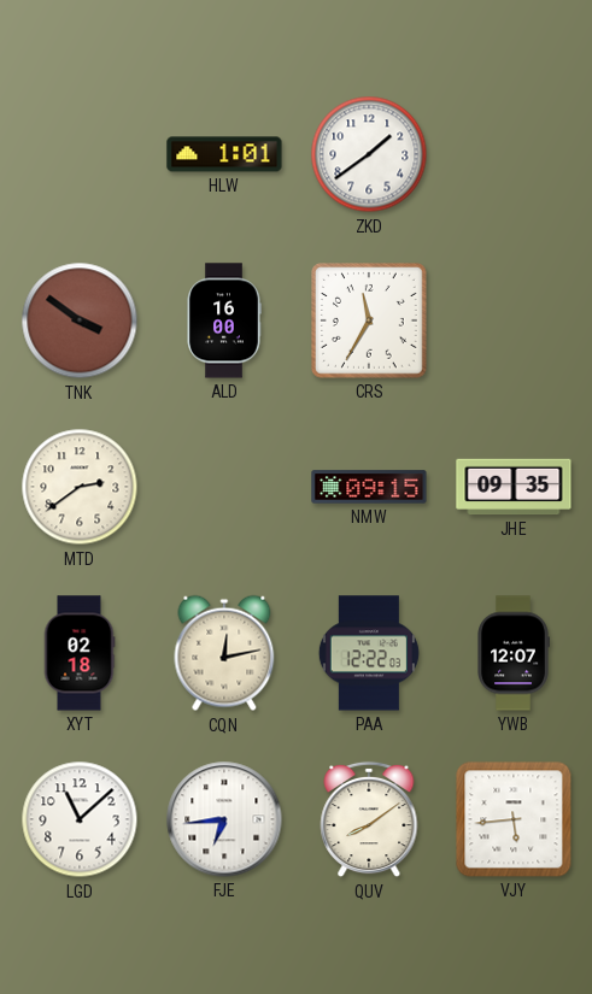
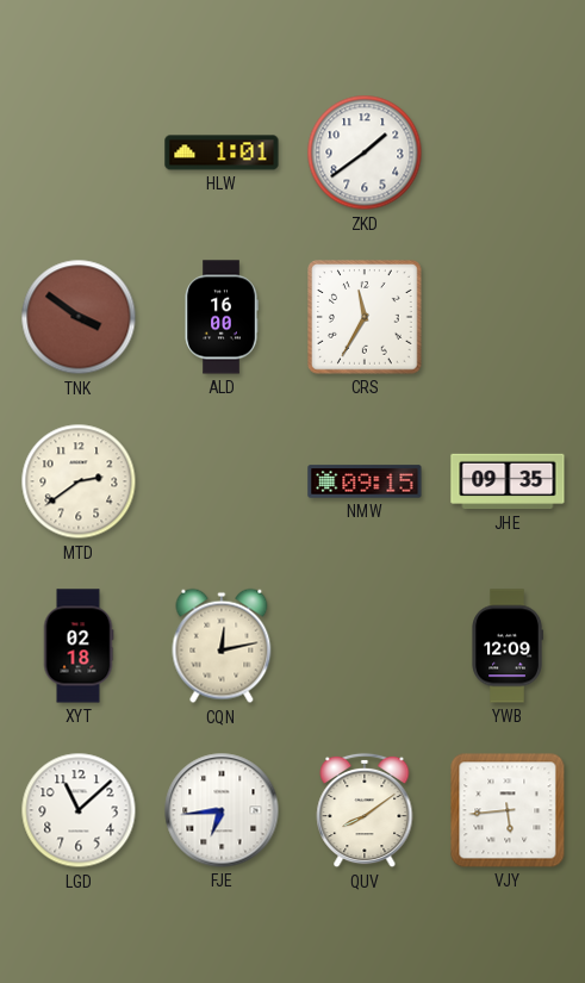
PAA: 12:22 -> none
YWB: 12:07 -> 12:09
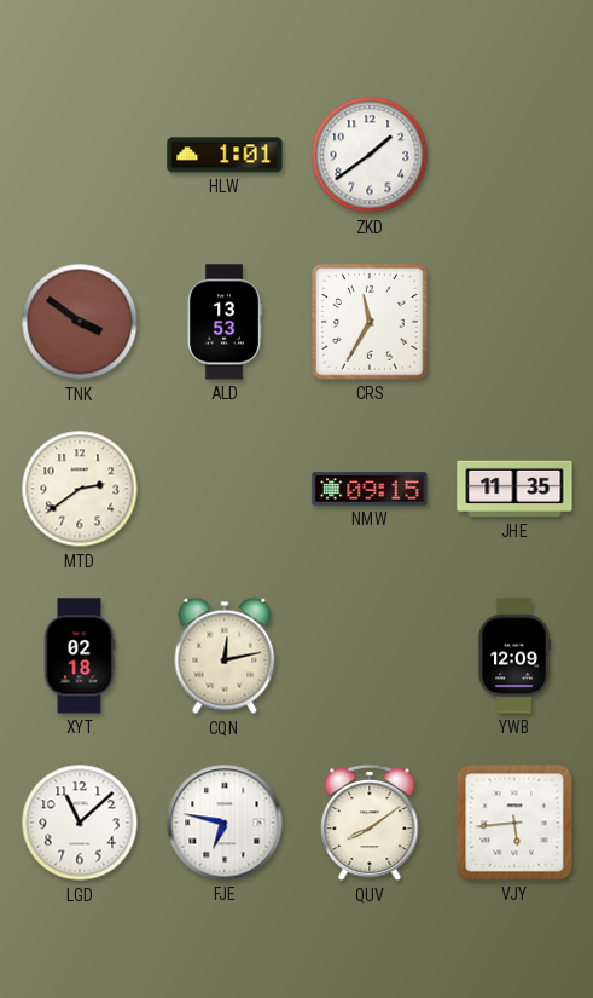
ALD: 16:00 -> 13:53
JHE: 09:35 -> 11:35
FJE: 6:44 -> 6:47
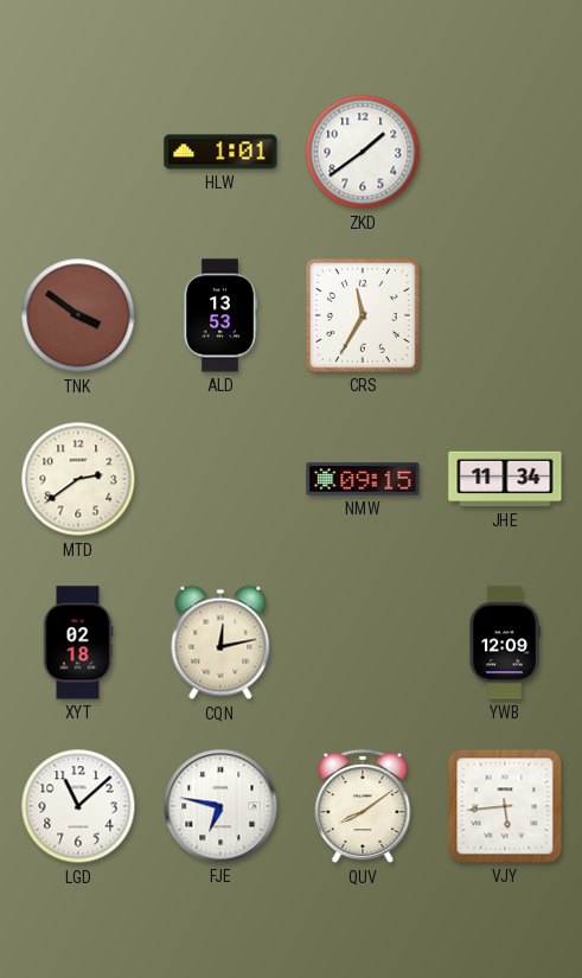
JHE: 11:35 -> 11:34
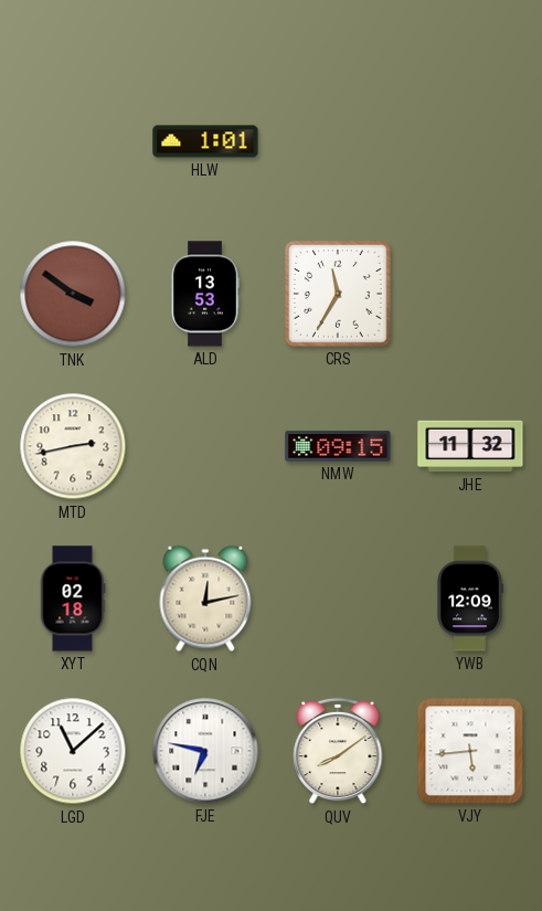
ZKD: 1:39 -> none
MTD: 2:39 -> 2:43
JHE: 11:34 -> 11:32
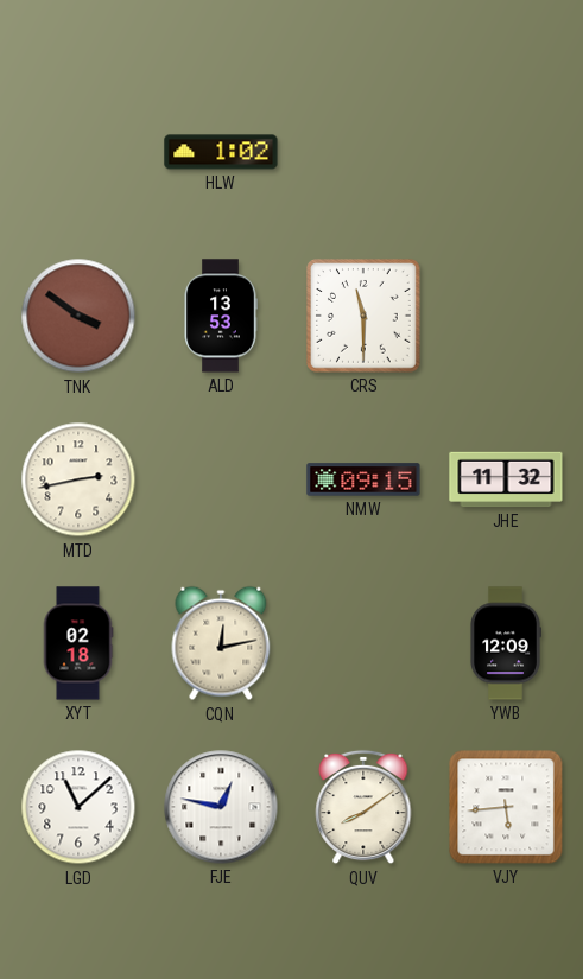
HLW: 1:01 -> 1:02
CRS: 11:35 -> 11:30
FJE: 6:47 -> 12:47
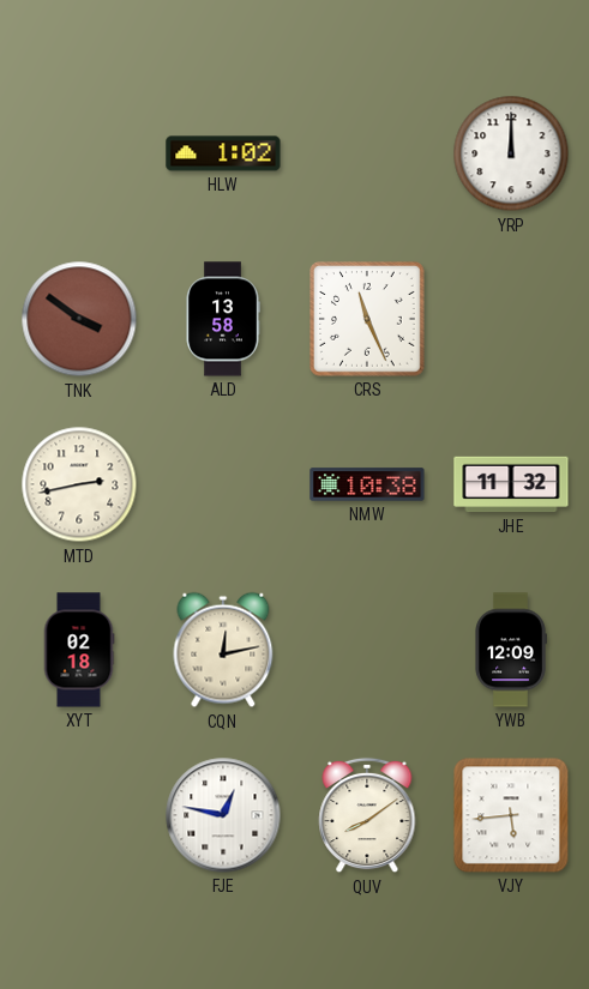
YRP: none -> 12:00
ALD: 13:53 -> 13:58
CRS: 11:30 -> 11:26
NMW: 09:15 -> 10:38
LGD: 11:08 -> none
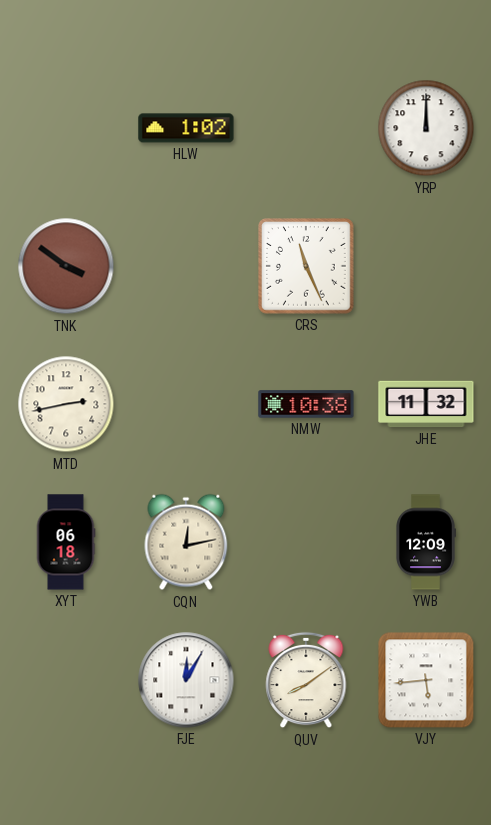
ALD: 13:58 -> none
XYT: 02:18 -> 06:18
FJE: 12:47 -> 12:05
